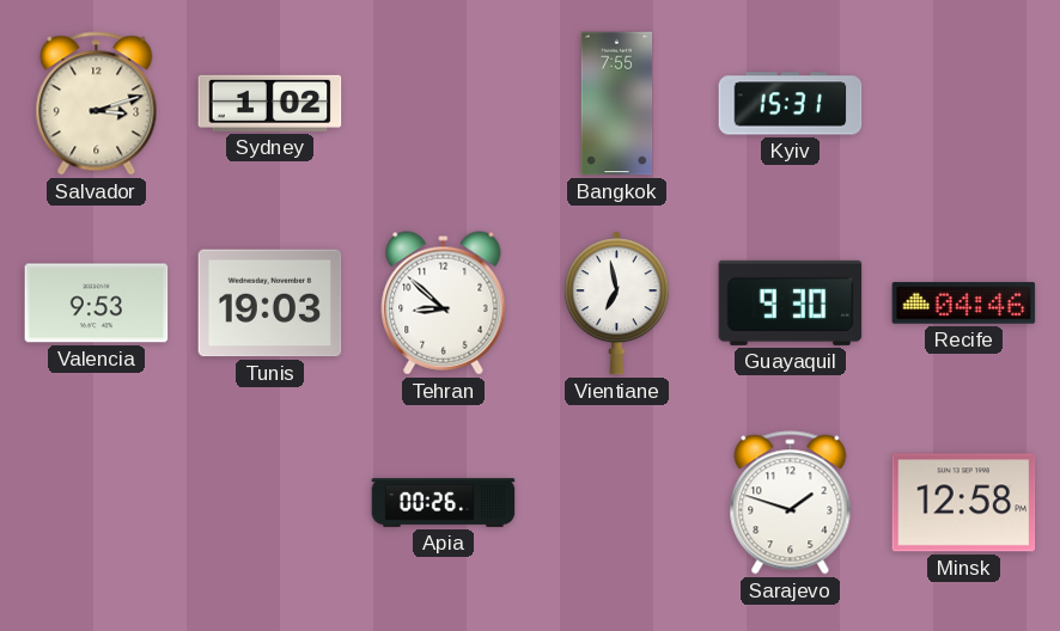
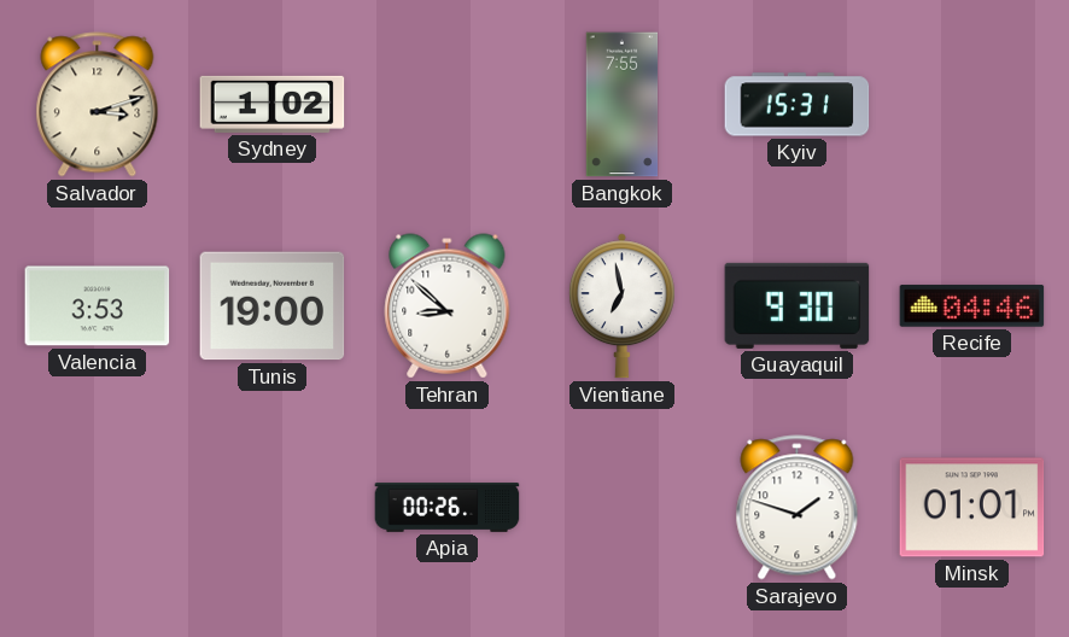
Valencia: 9:53 -> 3:53
Tunis: 19:03 -> 19:00
Minsk: 12:58 -> 01:01
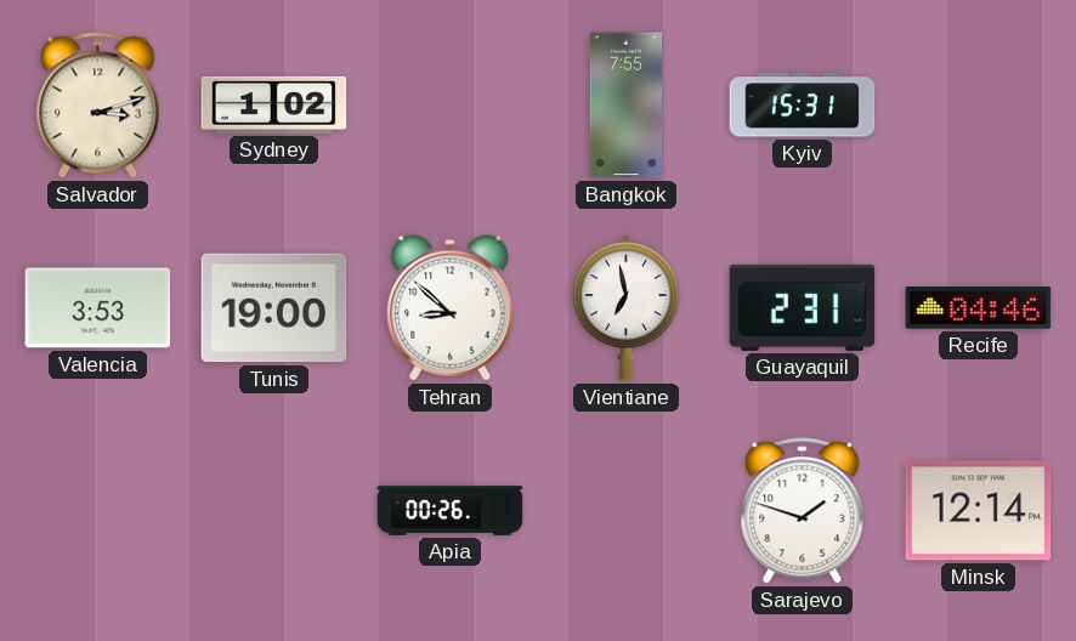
Guayaquil: 9:30 -> 2:31
Minsk: 01:01 -> 12:14
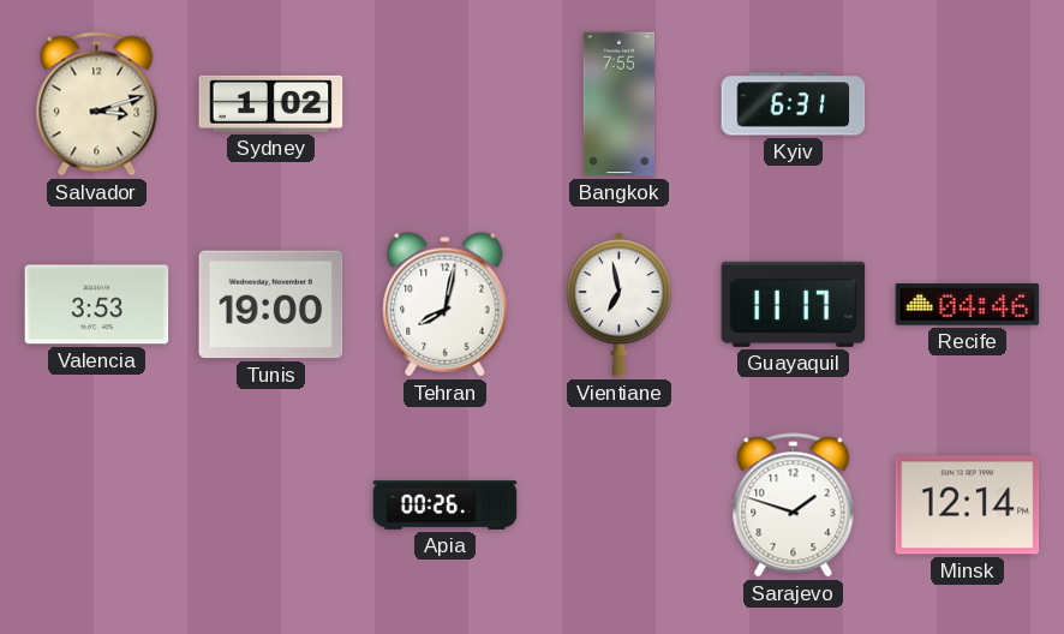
Kyiv: 15:31 -> 6:31
Tehran: 8:52 -> 8:02
Guayaquil: 2:31 -> 11:17
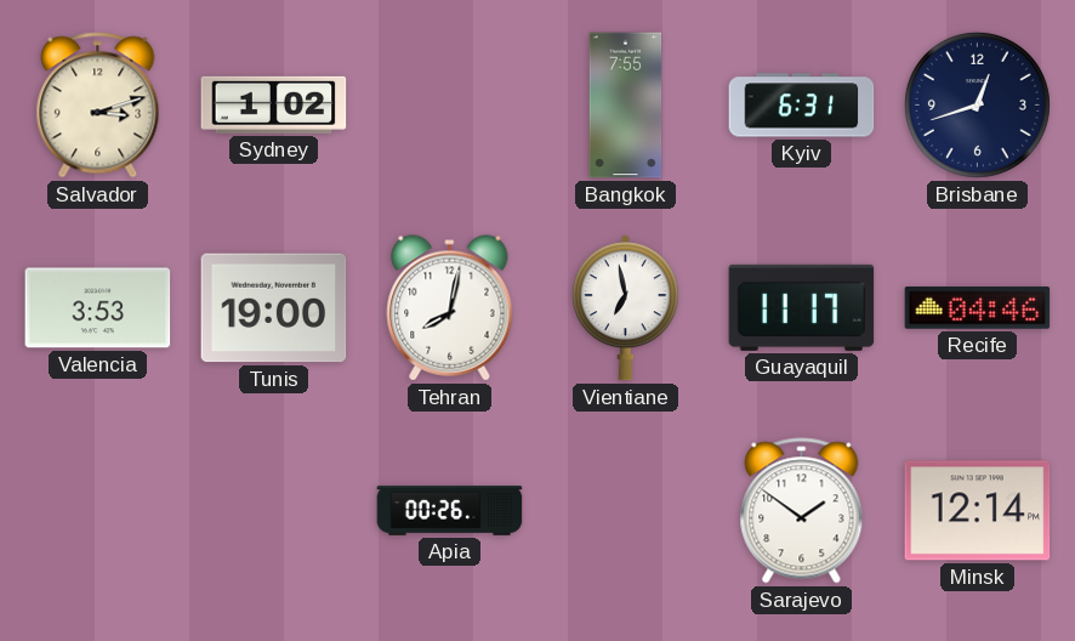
Brisbane: none -> 12:42
Sarajevo: 1:48 -> 1:51
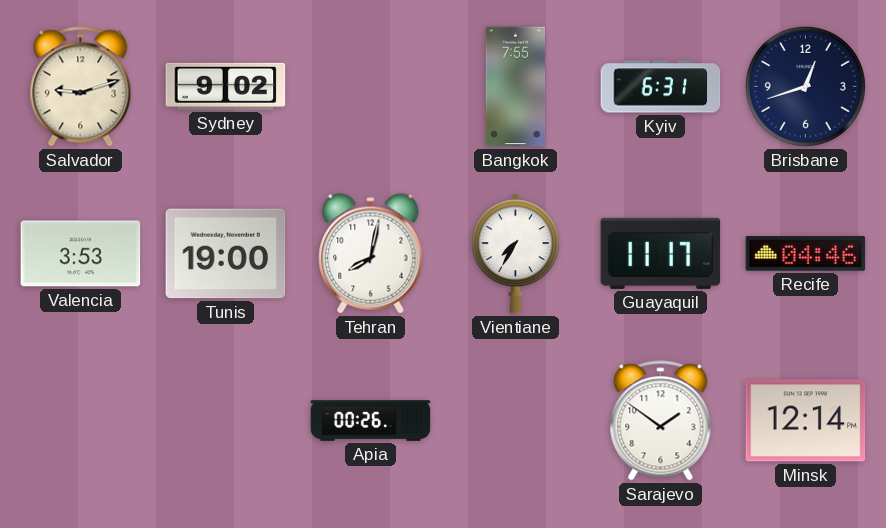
Salvador: 3:12 -> 9:12
Sydney: 1:02 -> 9:02
Vientiane: 6:58 -> 7:35
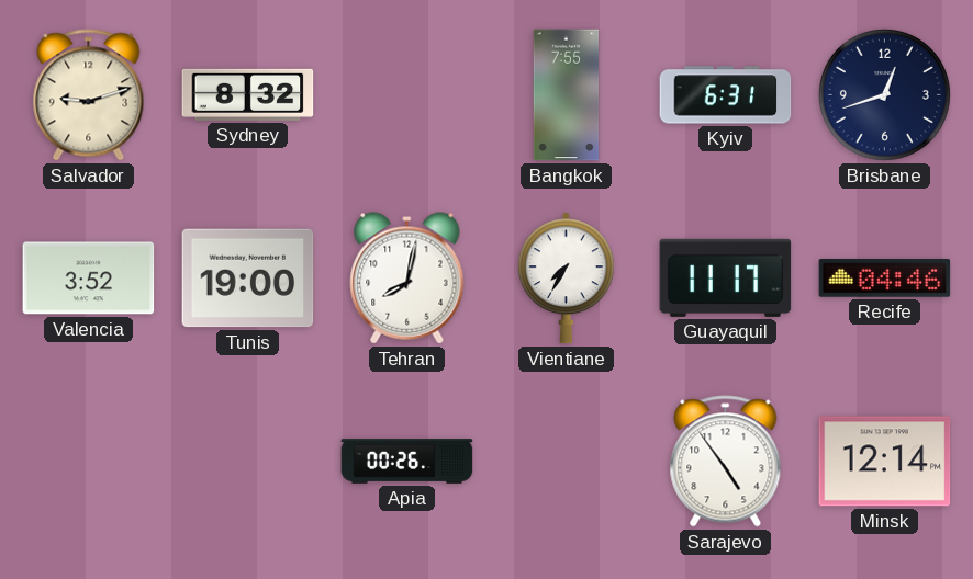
Sydney: 9:02 -> 8:32
Valencia: 3:53 -> 3:52
Sarajevo: 1:51 -> 4:54
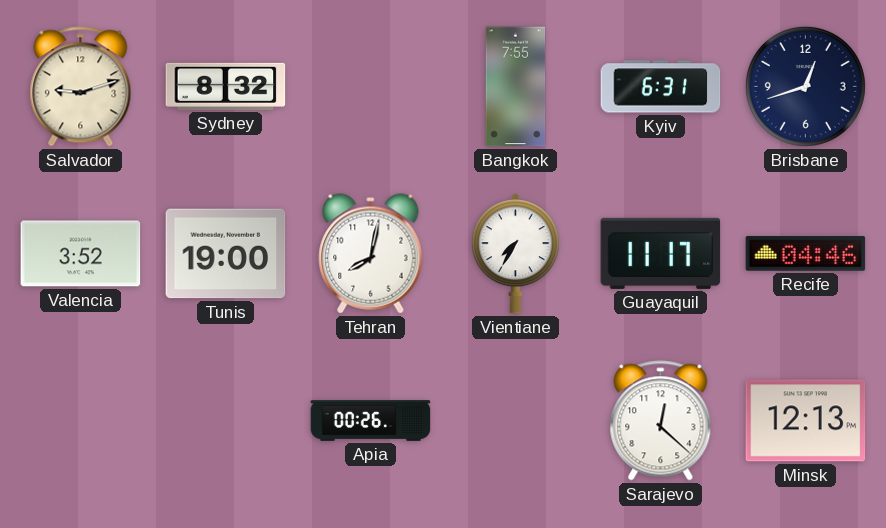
Sarajevo: 4:54 -> 12:22
Minsk: 12:14 -> 12:13
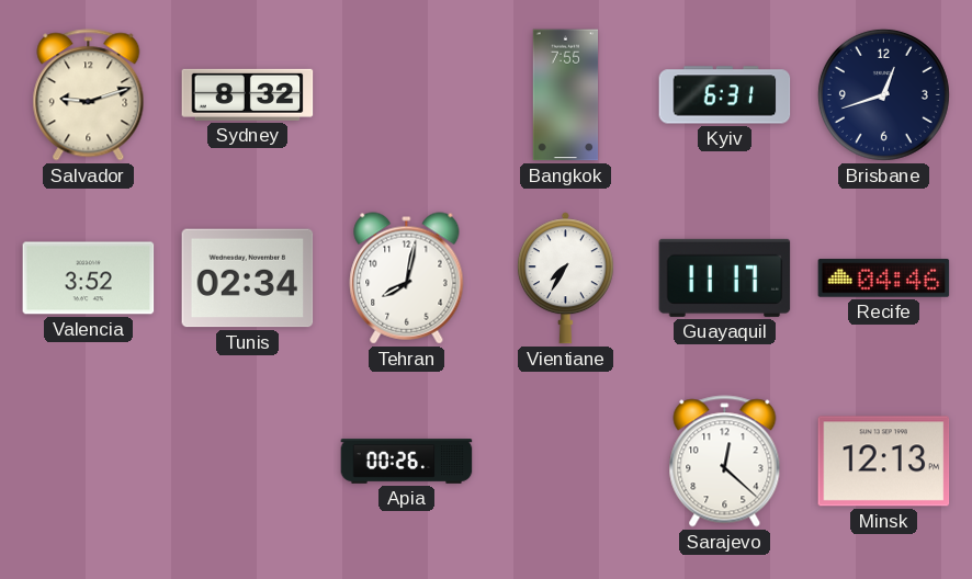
Tunis: 19:00 -> 02:34
